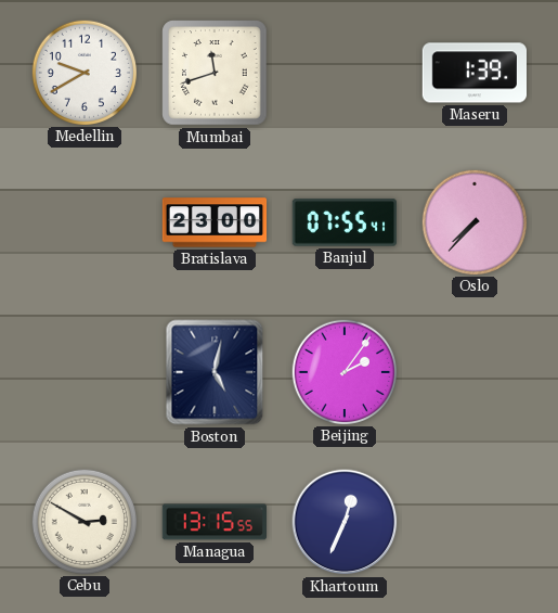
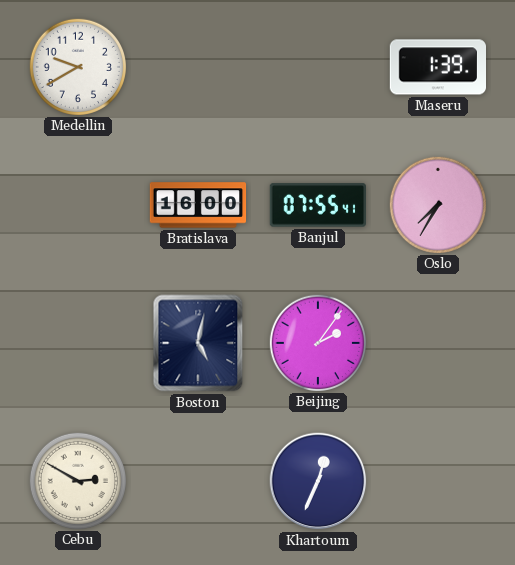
Mumbai: 11:42 -> none
Bratislava: 23:00 -> 16:00
Oslo: 7:37 -> 7:35
Managua: 13:15 -> none
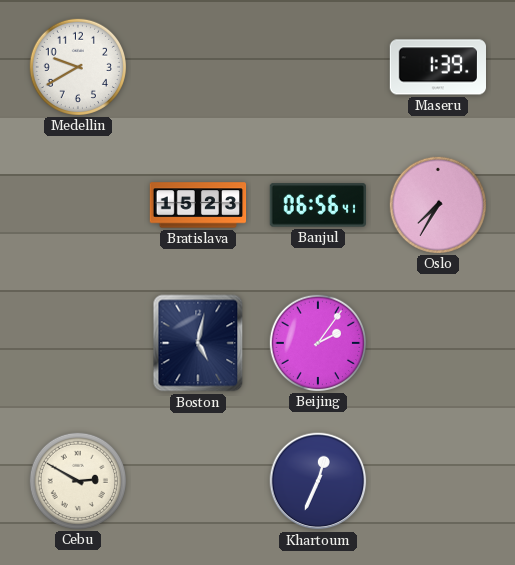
Bratislava: 16:00 -> 15:23
Banjul: 07:55 -> 06:56
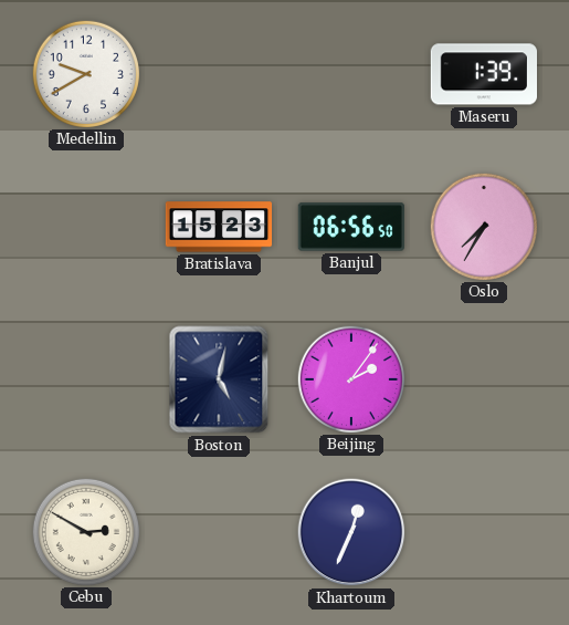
Banjul: 06:56:41 -> 06:56:50
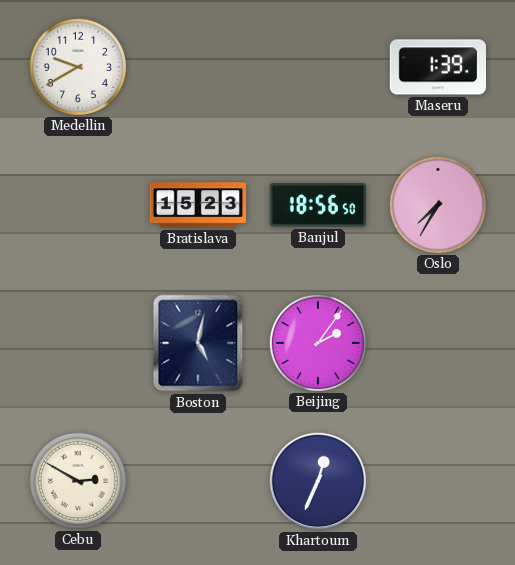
Banjul: 06:56 -> 18:56
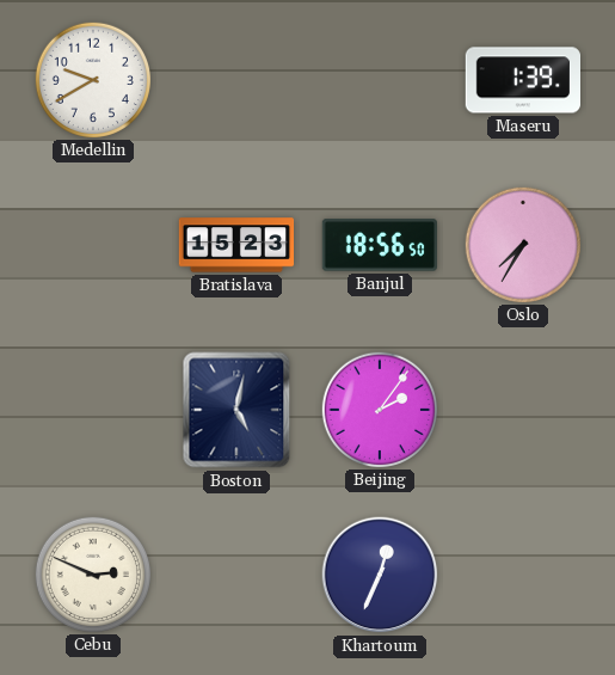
Cebu: 2:50 -> 2:49
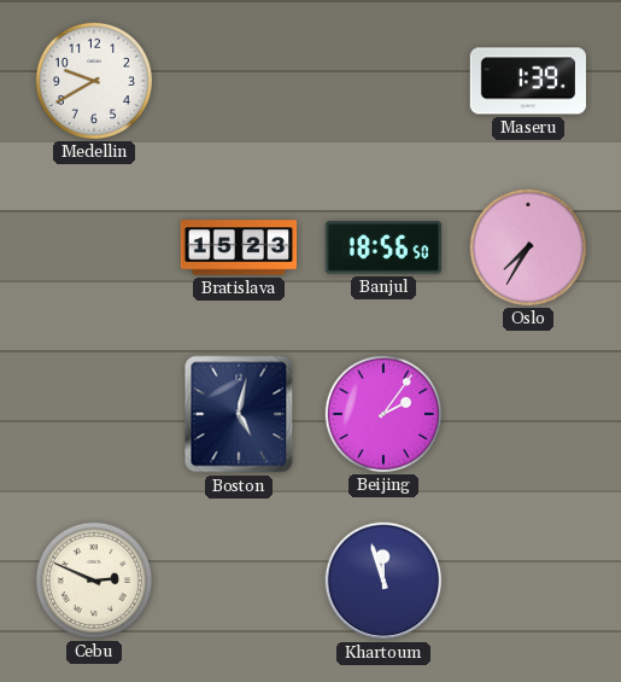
Khartoum: 12:34 -> 11:57
